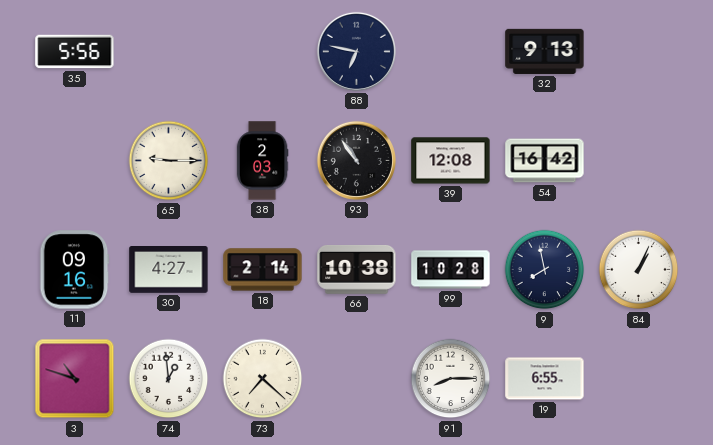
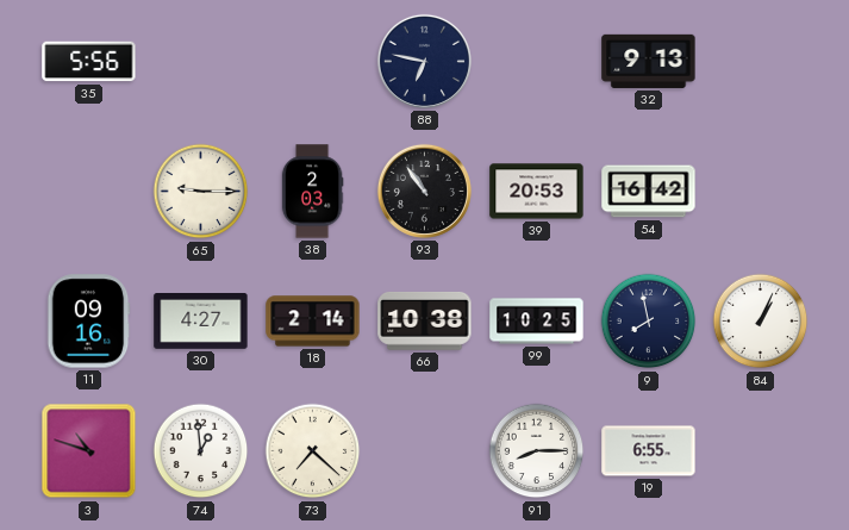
39: 12:08 -> 20:53
99: 10:28 -> 10:25
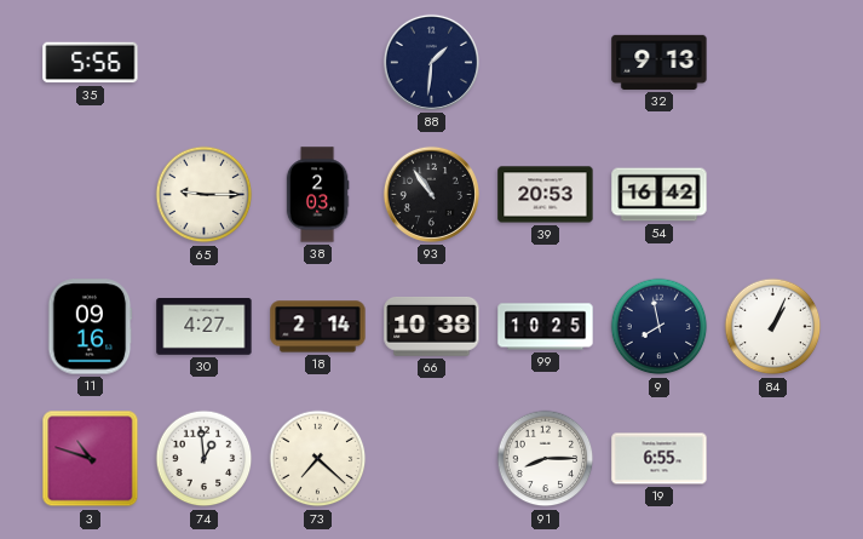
88: 6:47 -> 1:31
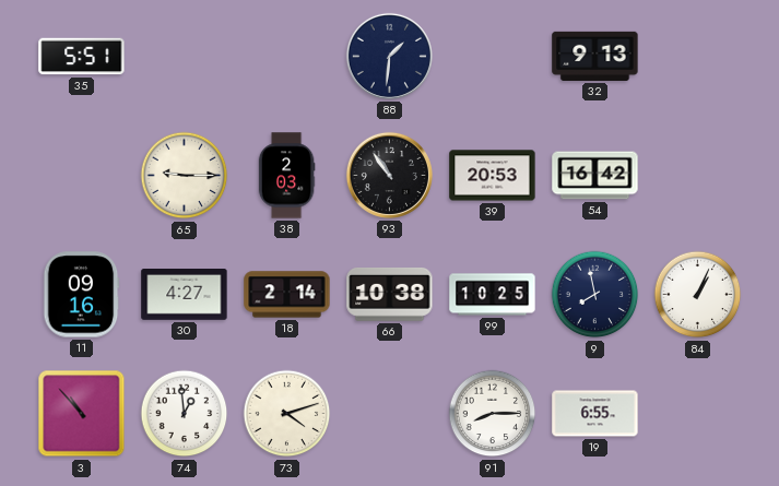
35: 5:56 -> 5:51
3: 10:48 -> 10:53
73: 7:22 -> 4:12
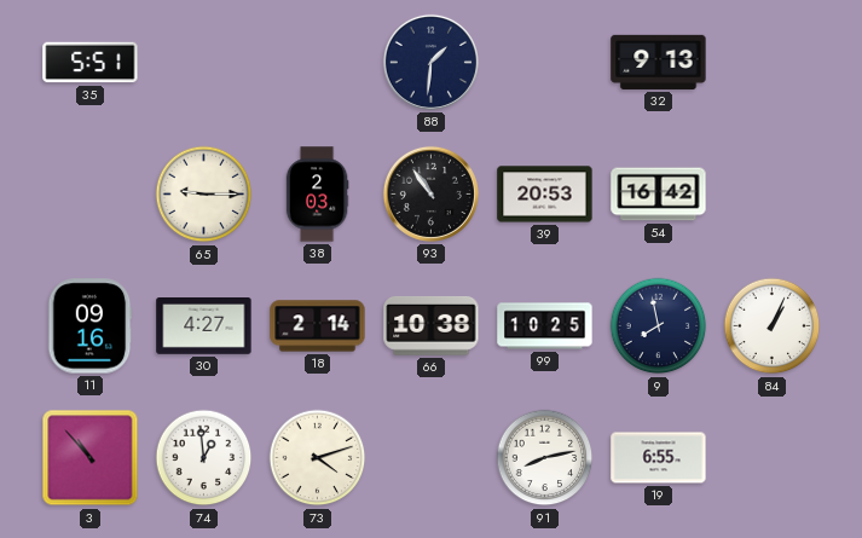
91: 8:15 -> 8:13
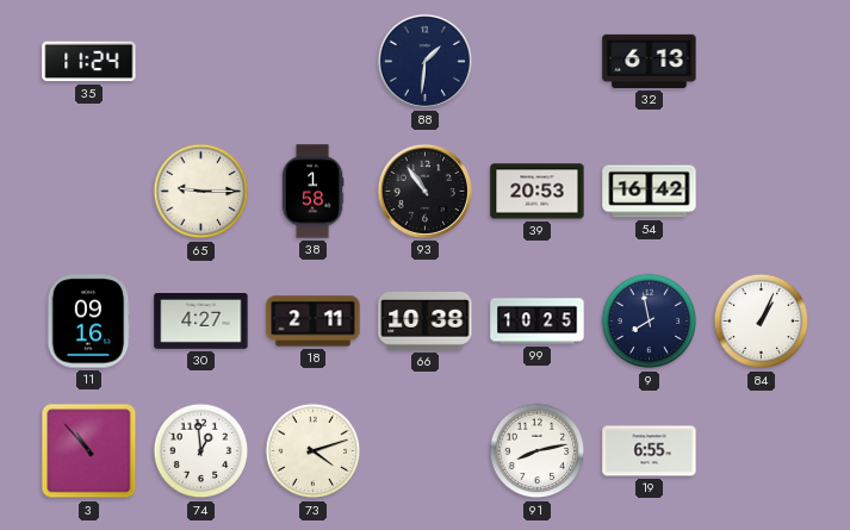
35: 5:51 -> 11:24
32: 9:13 -> 6:13
38: 2:03 -> 1:58
18: 2:14 -> 2:11
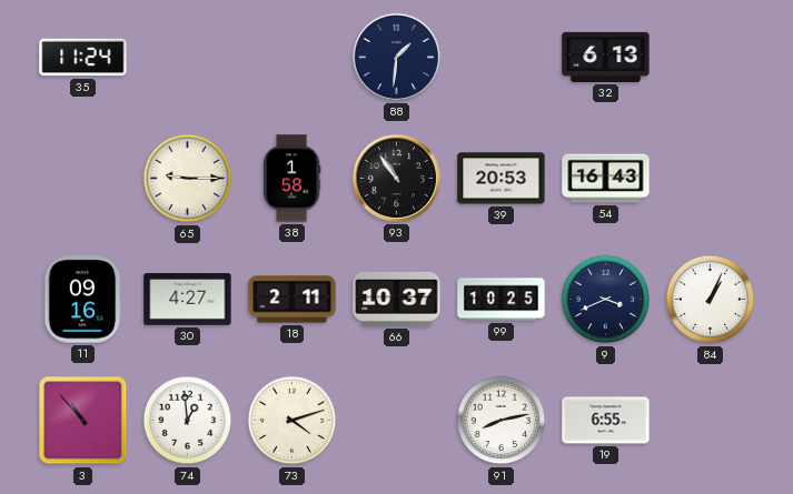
54: 16:42 -> 16:43
66: 10:38 -> 10:37
9: 7:58 -> 3:41
